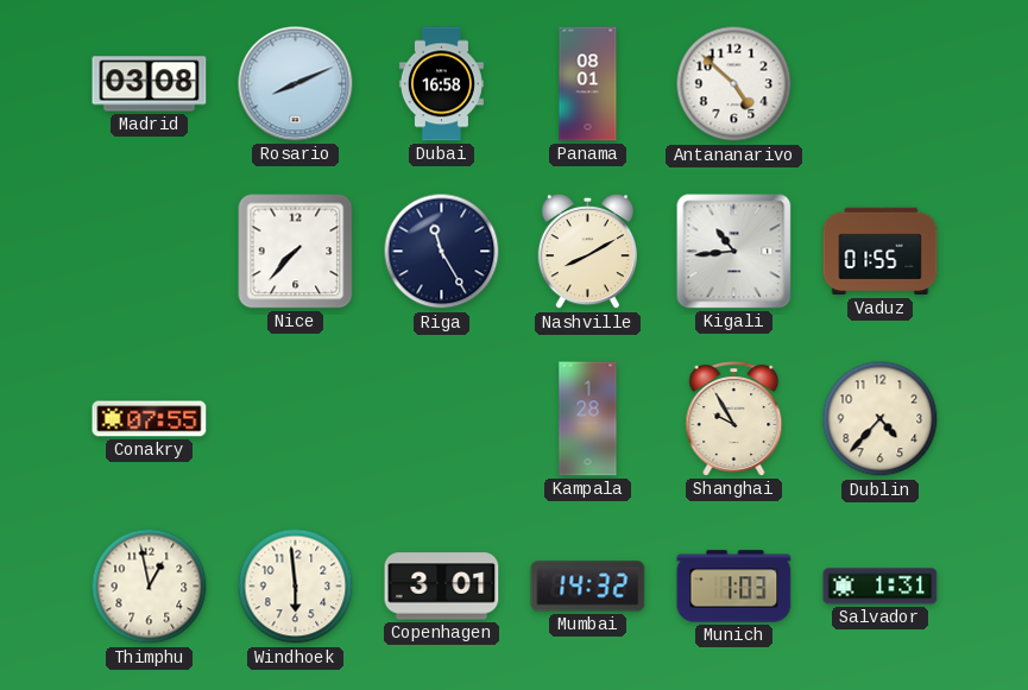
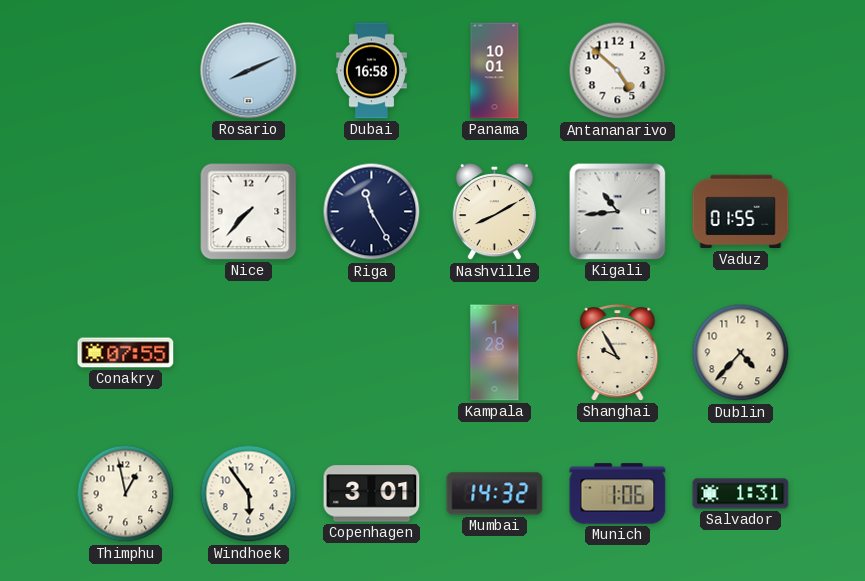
Madrid: 03:08 -> none
Panama: 08:01 -> 10:01
Windhoek: 5:59 -> 5:54
Munich: 1:03 -> 1:06
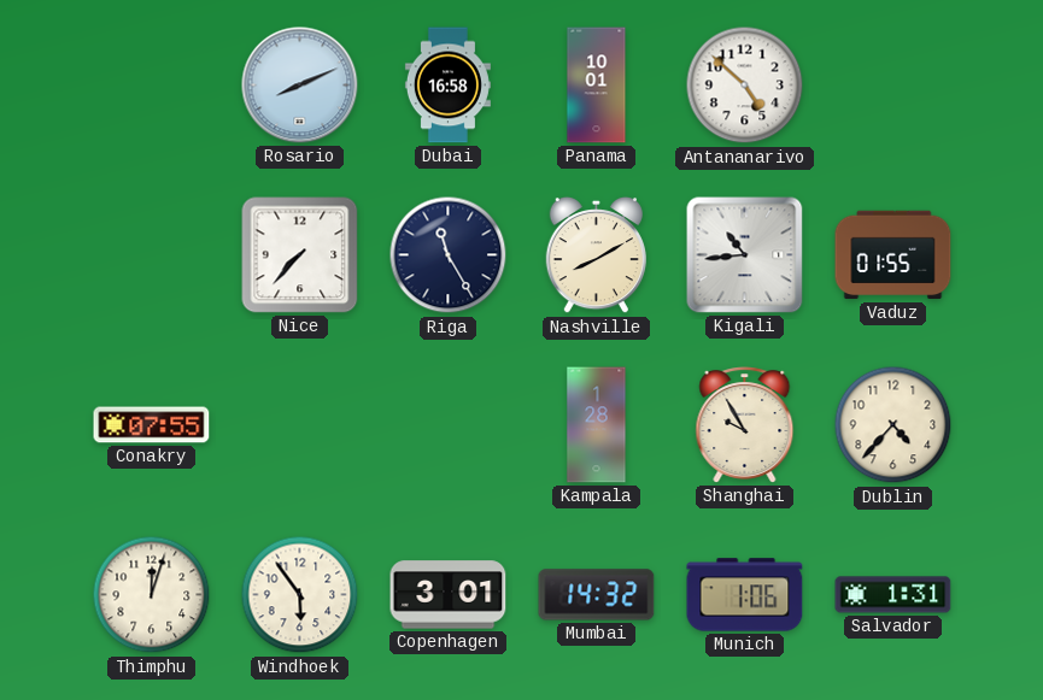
Thimphu: 12:58 -> 12:03
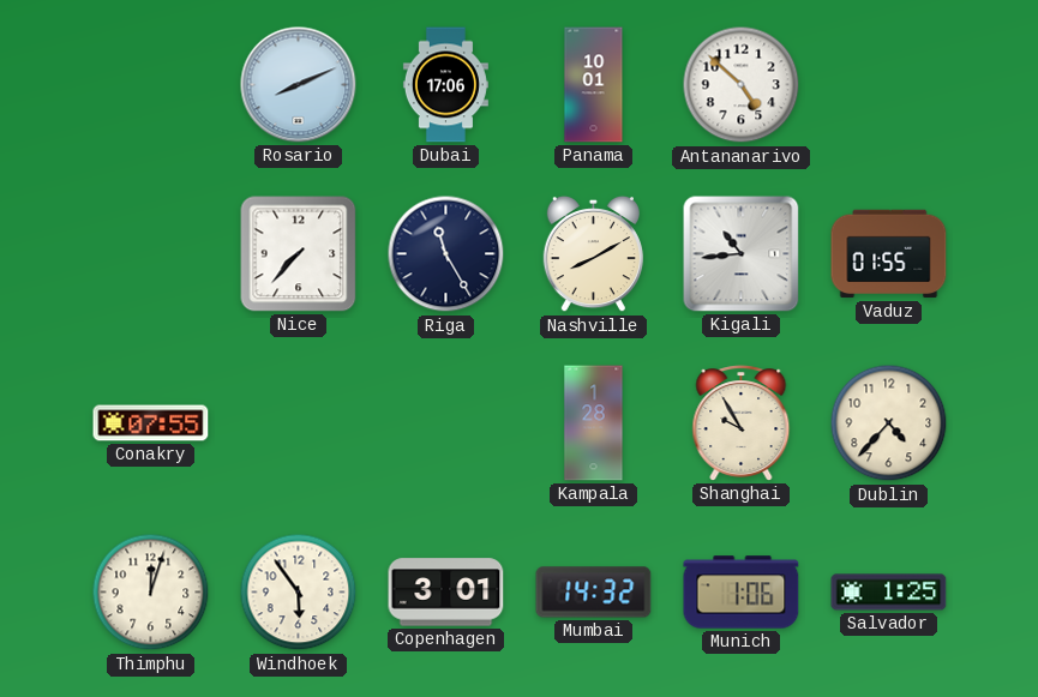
Dubai: 16:58 -> 17:06
Salvador: 1:31 -> 1:25
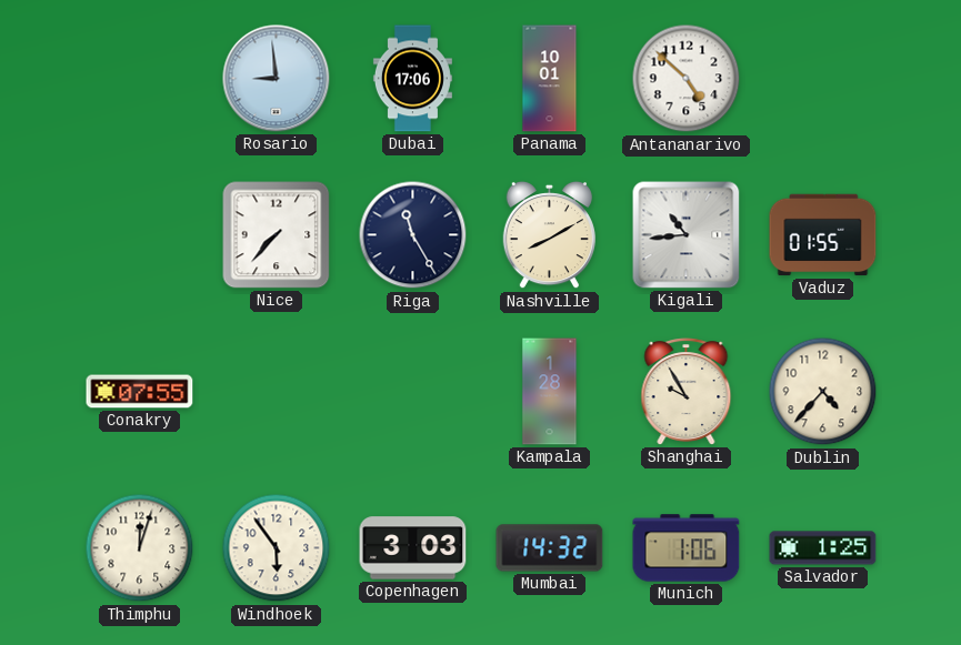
Rosario: 8:11 -> 8:59
Copenhagen: 3:01 -> 3:03
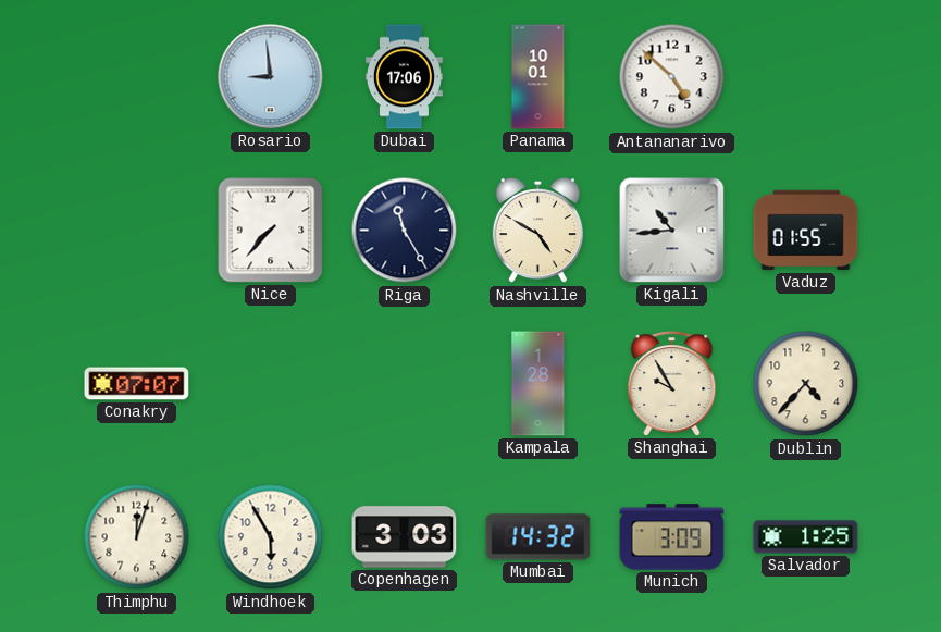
Nashville: 8:10 -> 4:50
Conakry: 07:55 -> 07:07
Windhoek: 5:54 -> 5:55
Munich: 1:06 -> 3:09
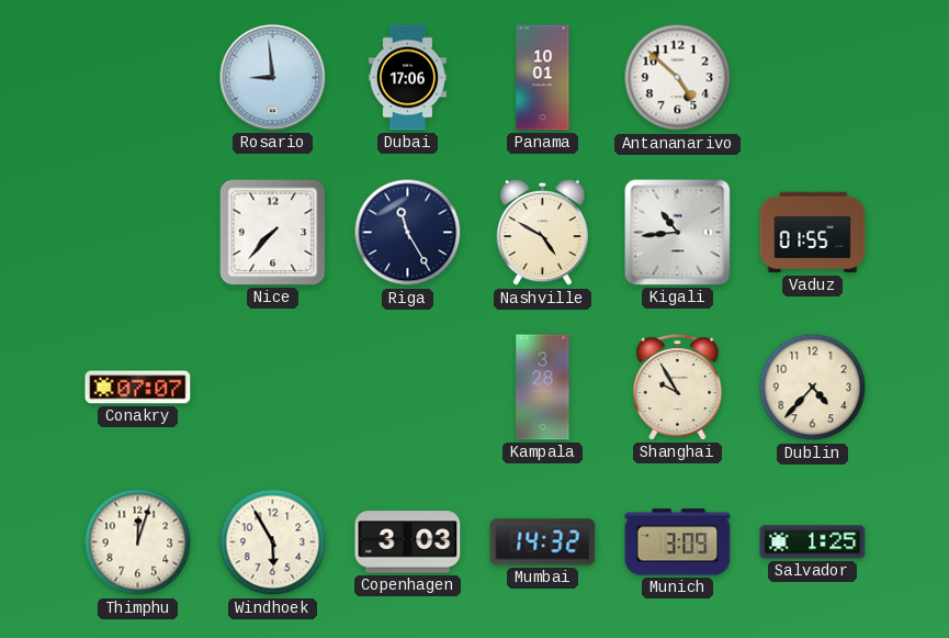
Kampala: 1:28 -> 3:28
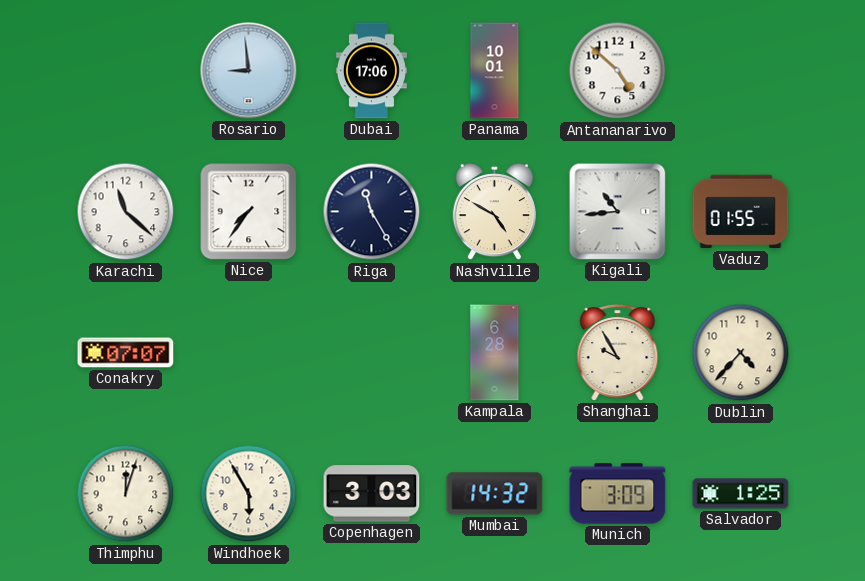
Karachi: none -> 11:22
Nice: 7:37 -> 7:36
Kampala: 3:28 -> 6:28
